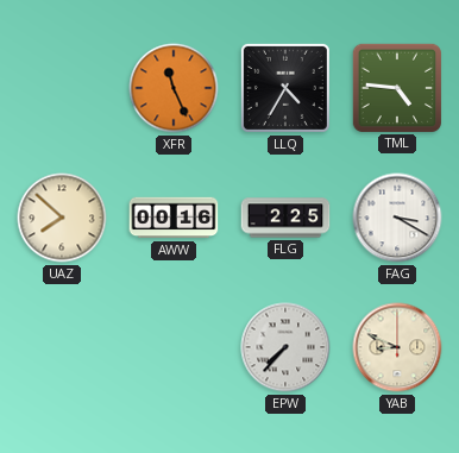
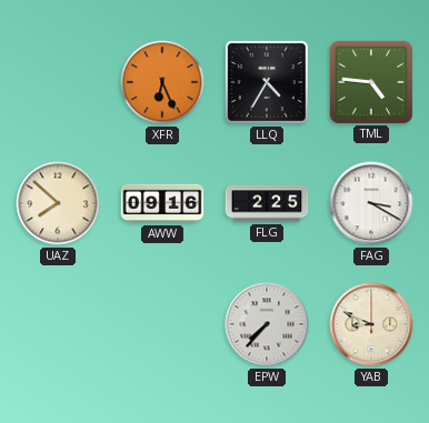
XFR: 11:26 -> 6:26
AWW: 00:16 -> 09:16
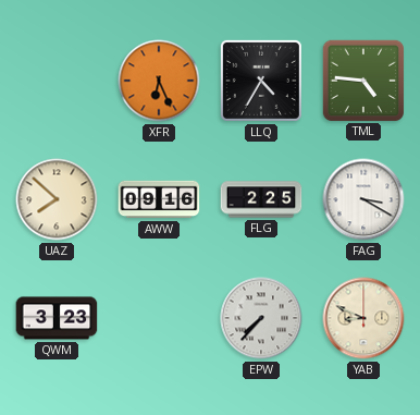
QWM: none -> 3:23
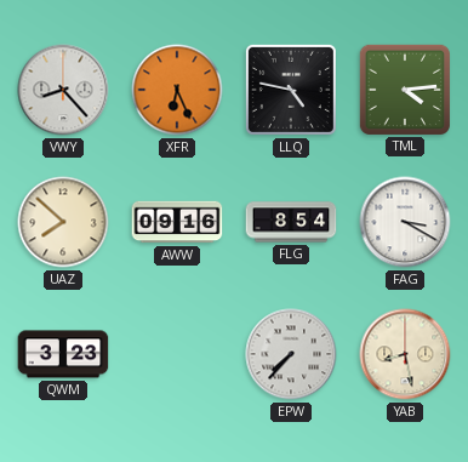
VWY: none -> 8:23
LLQ: 4:35 -> 4:47
TML: 4:46 -> 4:14
FLG: 2:25 -> 8:54
YAB: 8:49 -> 8:28
